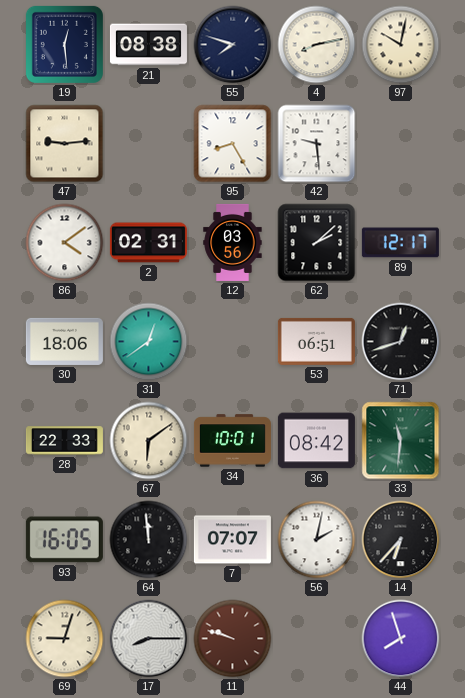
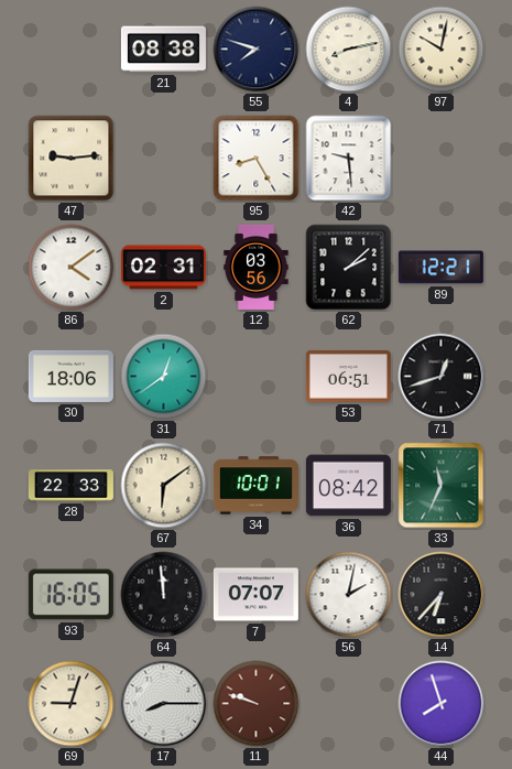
19: 12:29 -> none
89: 12:17 -> 12:21
33: 11:31 -> 11:34
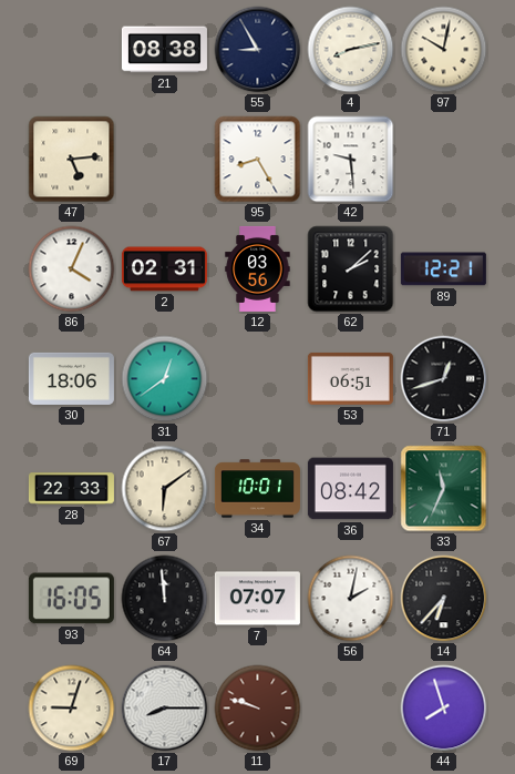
55: 7:48 -> 8:55
47: 9:14 -> 5:14
86: 4:09 -> 4:04
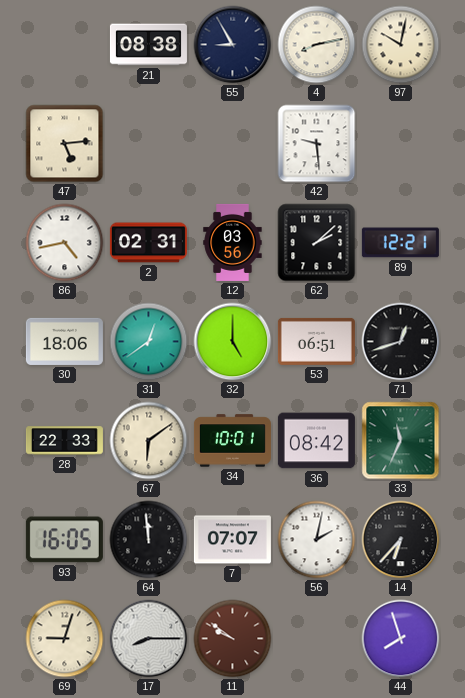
95: 8:25 -> none
86: 4:04 -> 4:43
32: none -> 5:00
11: 9:48 -> 9:51
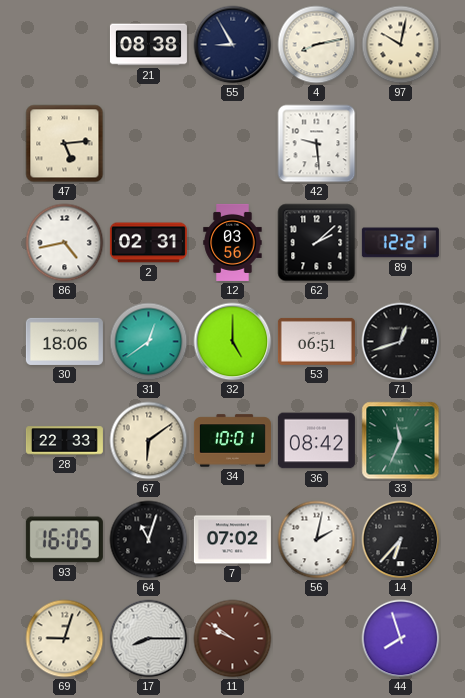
64: 11:59 -> 11:03
7: 07:07 -> 07:02
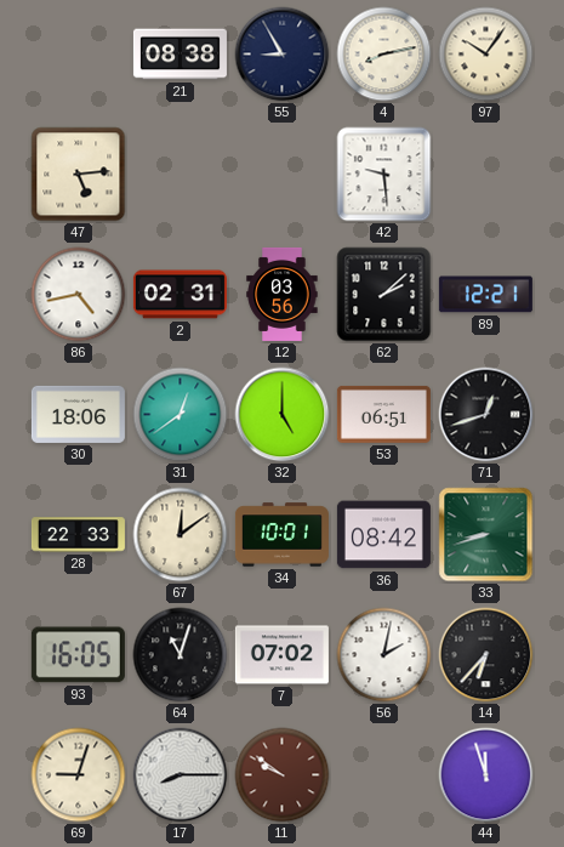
97: 10:02 -> 10:06
67: 6:09 -> 12:09
33: 11:34 -> 8:42
44: 7:57 -> 11:57
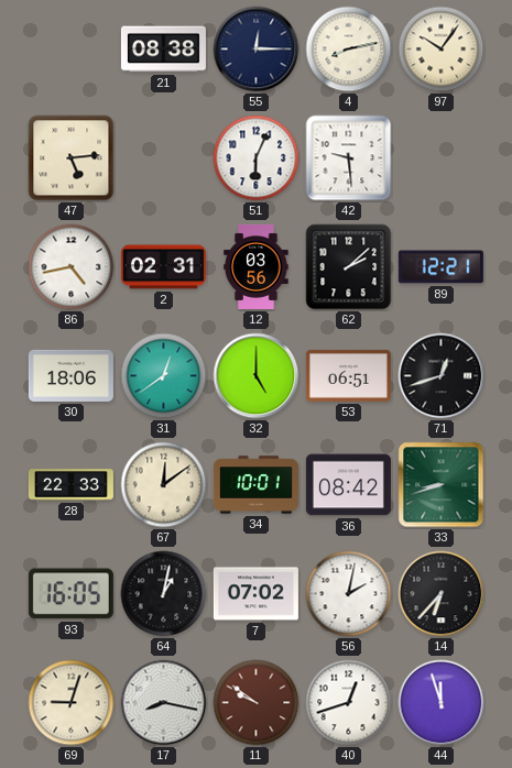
55: 8:55 -> 12:15
51: none -> 6:04
64: 11:03 -> 1:02
17: 8:15 -> 8:17
40: none -> 12:42
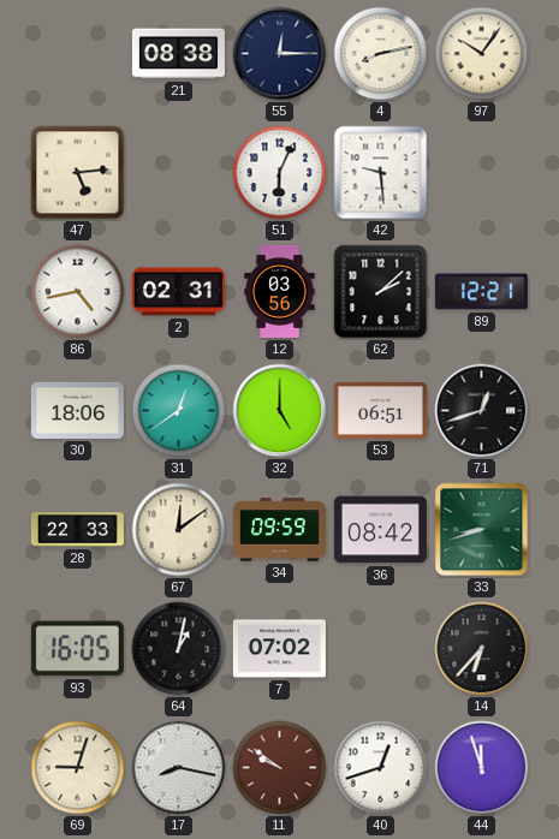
34: 10:01 -> 09:59
56: 2:02 -> none
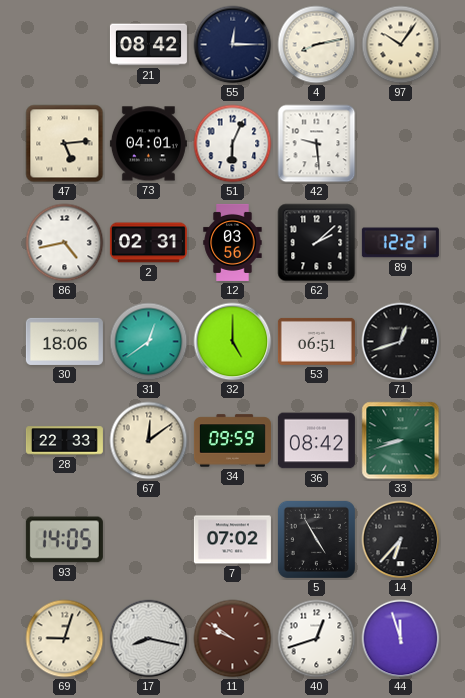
21: 08:38 -> 08:42
73: none -> 04:01
93: 16:05 -> 14:05
64: 1:02 -> none
5: none -> 4:55
